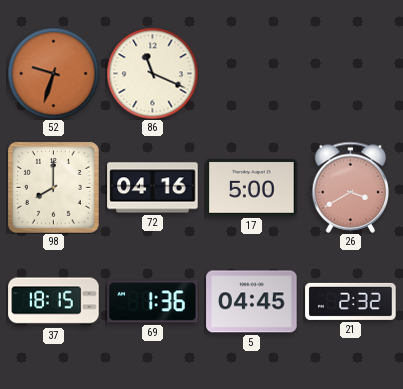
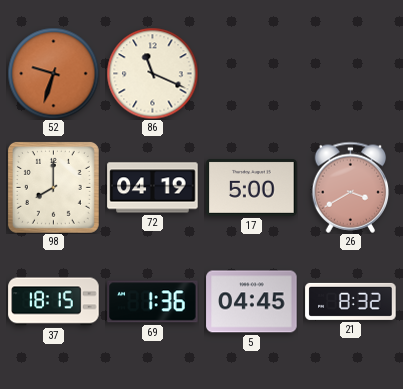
72: 04:16 -> 04:19
21: 2:32 -> 8:32
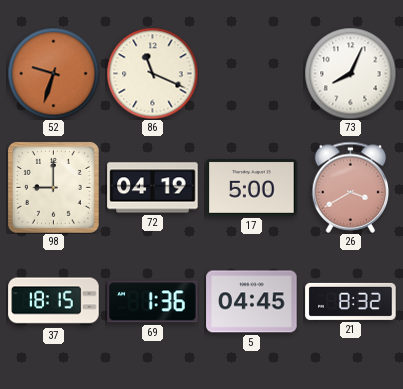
73: none -> 8:04
98: 8:00 -> 9:00
